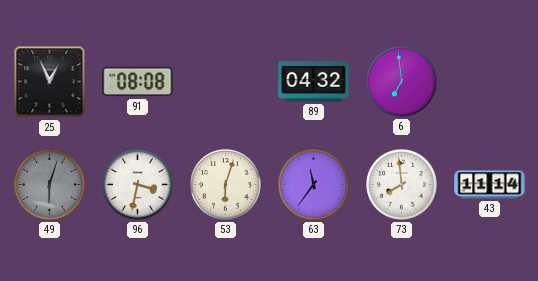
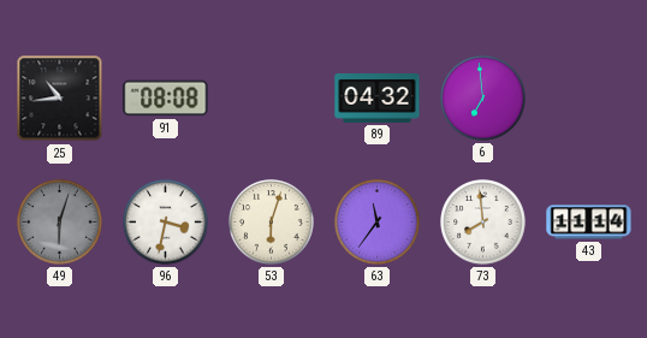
25: 12:56 -> 10:44
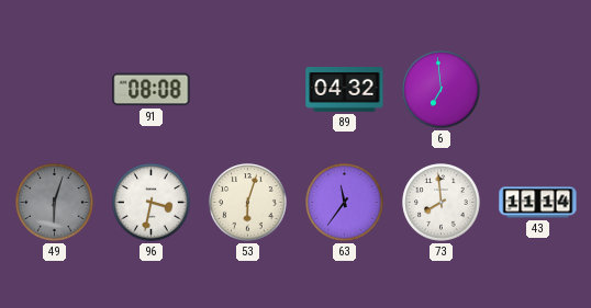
25: 10:44 -> none
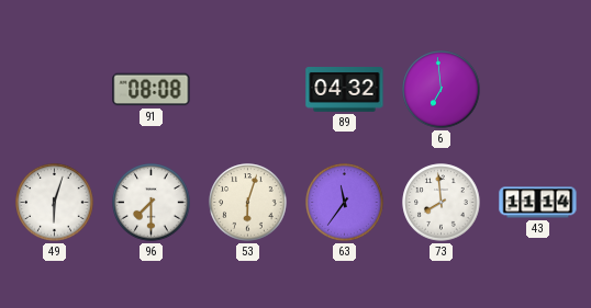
49 dial: grey -> white
96: 3:32 -> 7:30
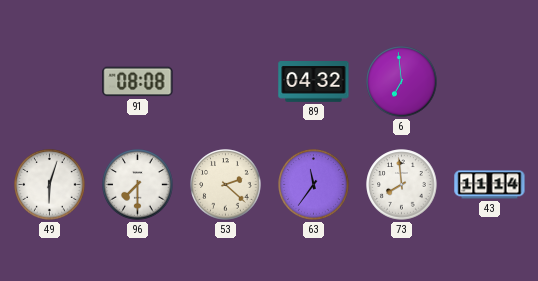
53: 6:03 -> 2:22
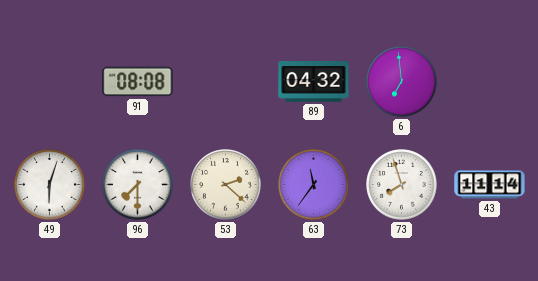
73: 7:59 -> 7:57
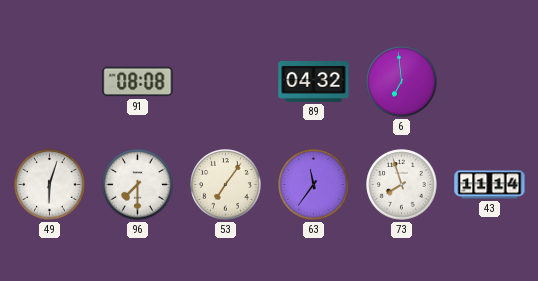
53: 2:22 -> 7:06
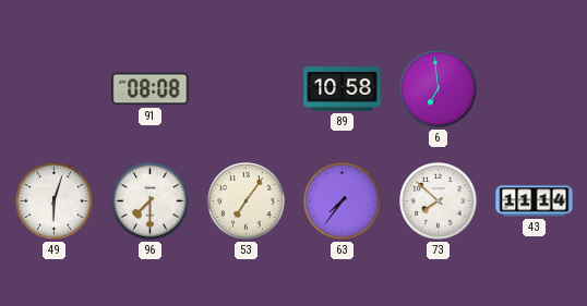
89: 04:32 -> 10:58
63: 11:36 -> 7:36
73: 7:57 -> 7:52
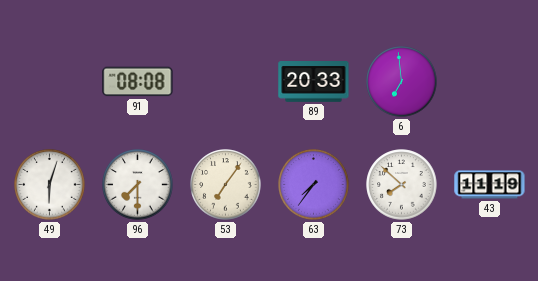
89: 10:58 -> 20:33
43: 11:14 -> 11:19
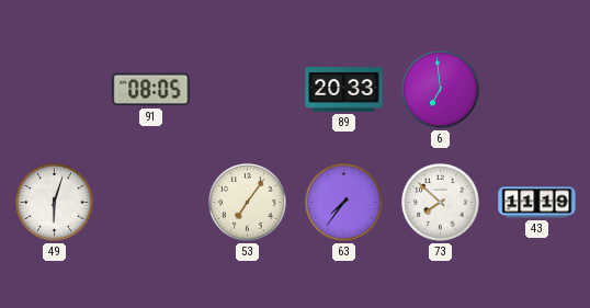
91: 08:08 -> 08:05
96: 7:30 -> none
